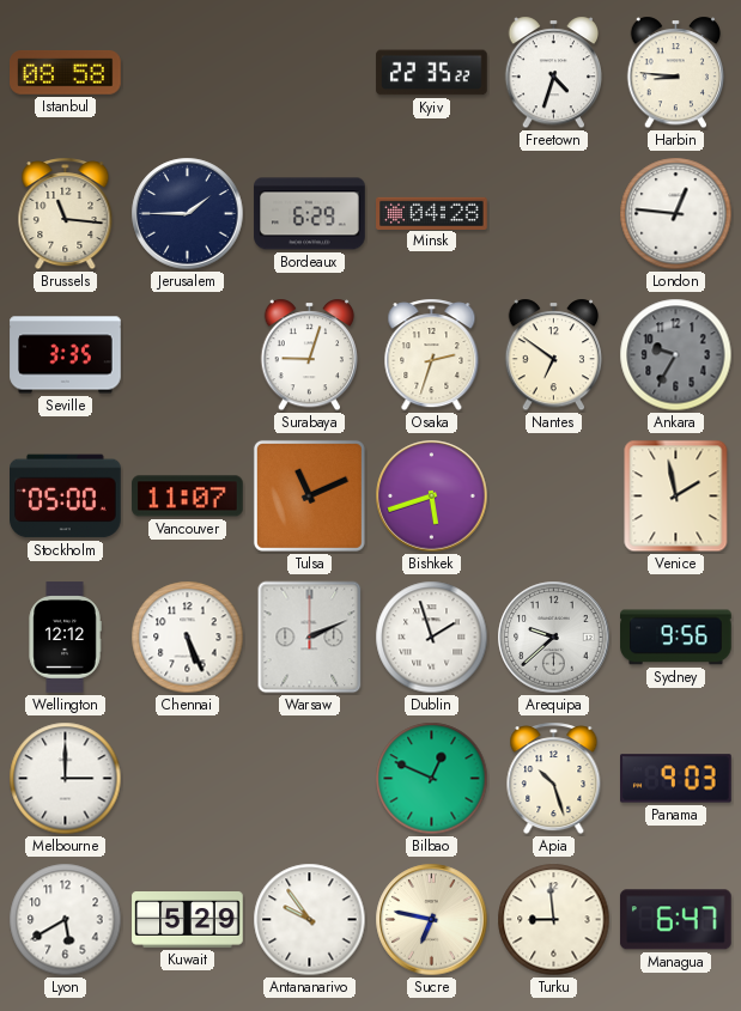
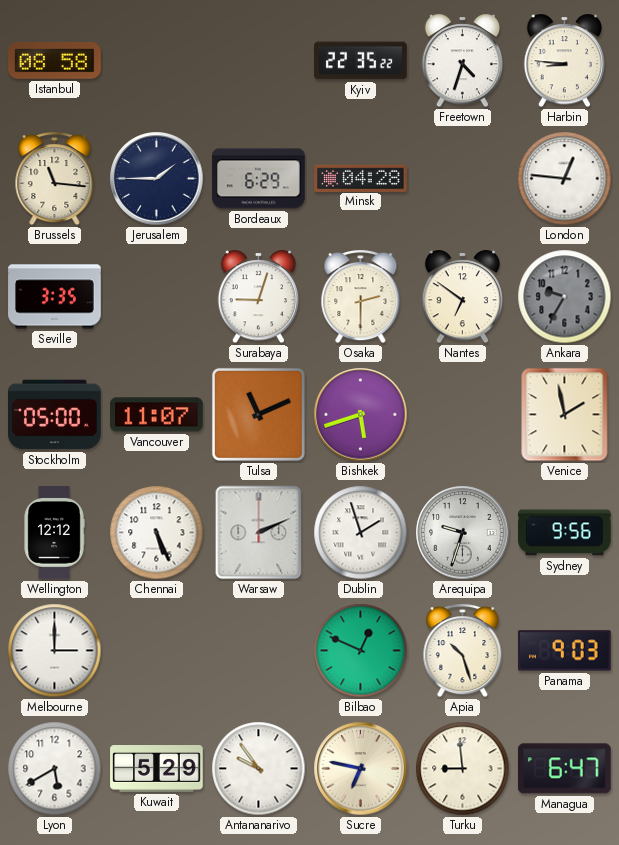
Osaka: 2:33 -> 2:30
Arequipa: 9:38 -> 9:33
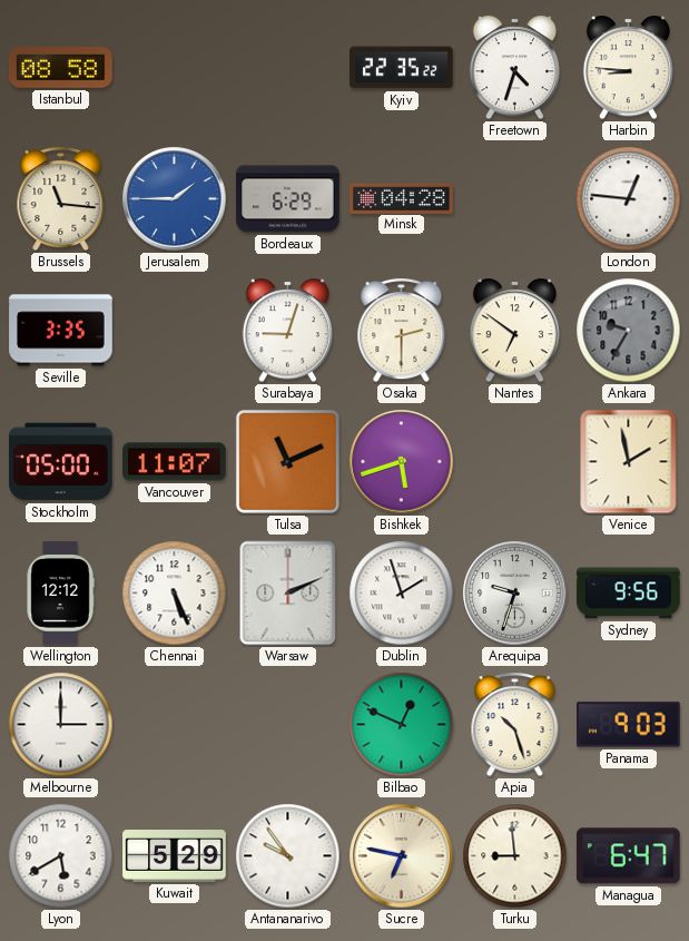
Jerusalem dial: navy -> blue
